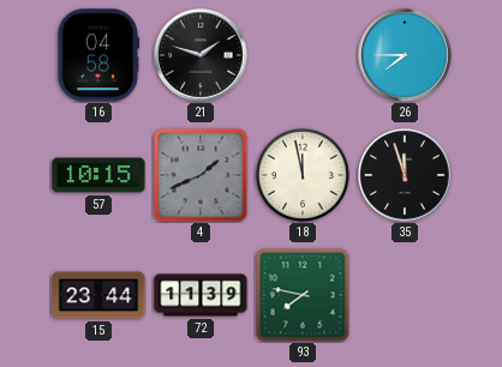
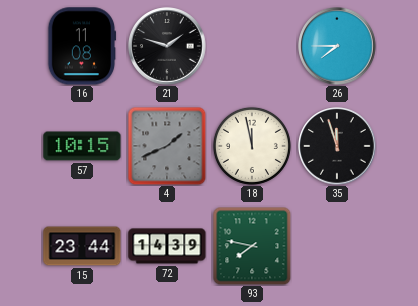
16: 04:58 -> 11:08
72: 11:39 -> 14:39
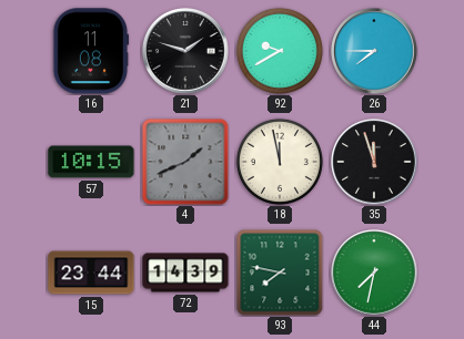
92: none -> 9:40
44: none -> 7:32
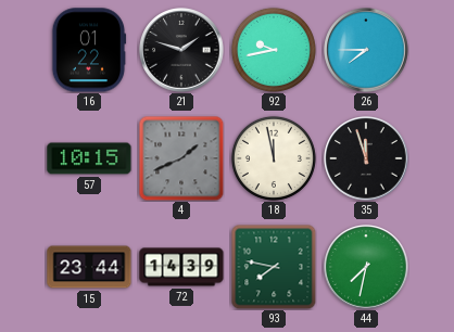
16: 11:08 -> 01:22
92: 9:40 -> 9:43
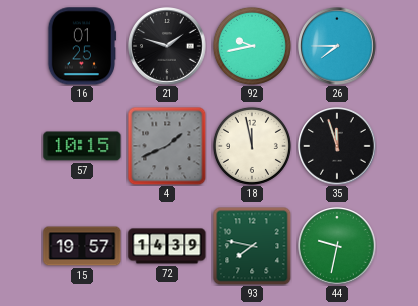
16: 01:22 -> 01:25
15: 23:44 -> 19:57
44: 7:32 -> 9:32
